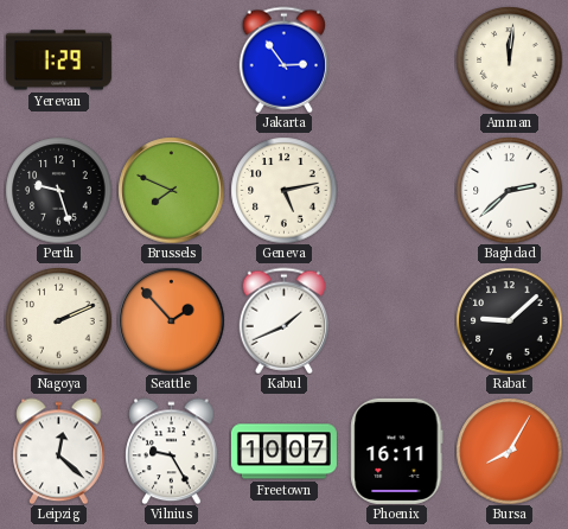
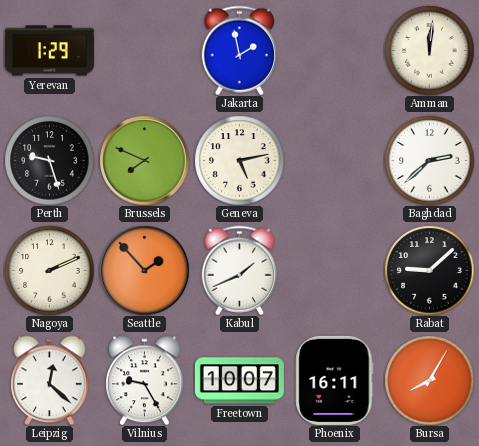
Jakarta: 2:54 -> 1:58
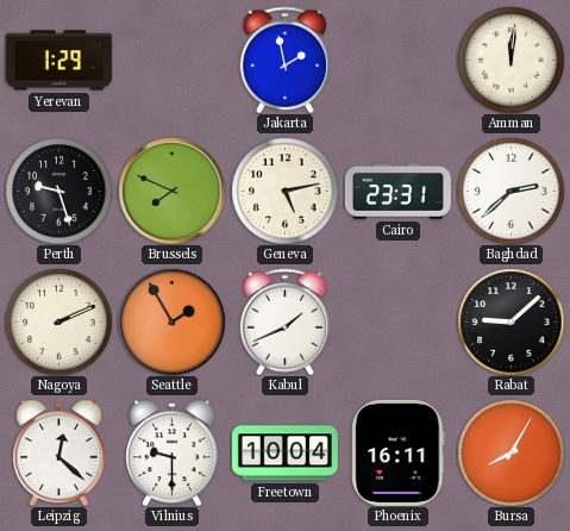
Cairo: none -> 23:31
Seattle: 1:53 -> 1:55
Vilnius: 9:25 -> 9:30
Freetown: 10:07 -> 10:04
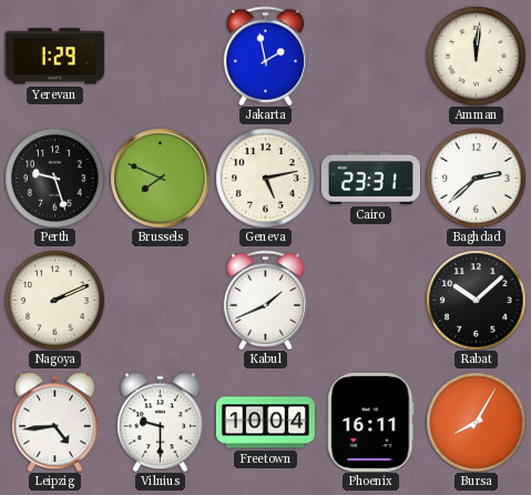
Seattle: 1:55 -> none
Rabat: 9:08 -> 10:08
Leipzig: 12:22 -> 4:44
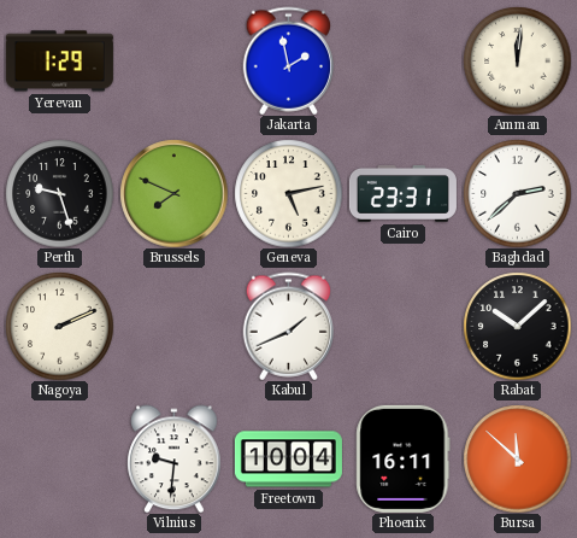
Leipzig: 4:44 -> none
Vilnius: 9:30 -> 9:31
Bursa: 8:05 -> 11:52
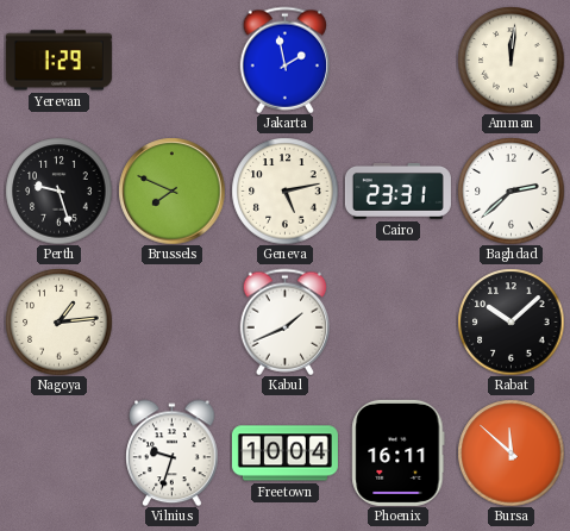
Nagoya: 2:11 -> 1:14
Vilnius: 9:31 -> 9:33
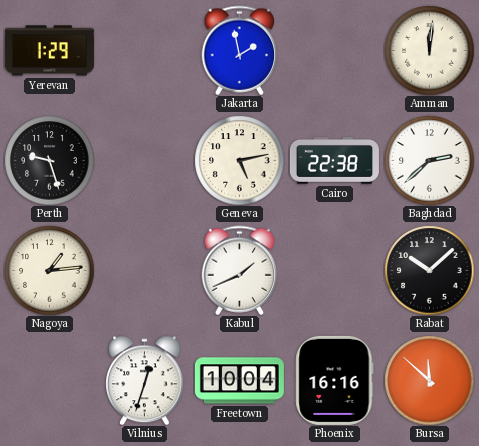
Brussels: 7:49 -> none
Cairo: 23:31 -> 22:38
Vilnius: 9:33 -> 12:33
Phoenix: 16:11 -> 16:16
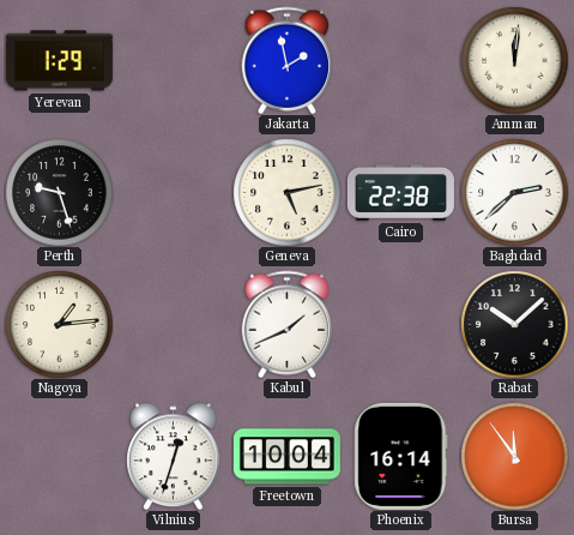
Phoenix: 16:16 -> 16:14
Bursa: 11:52 -> 11:54
